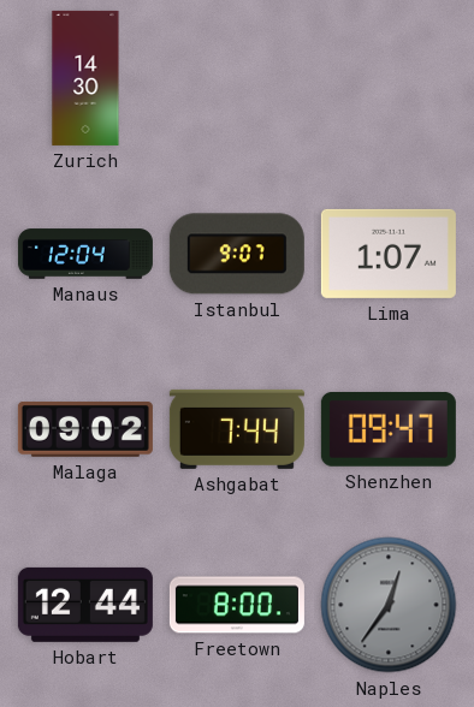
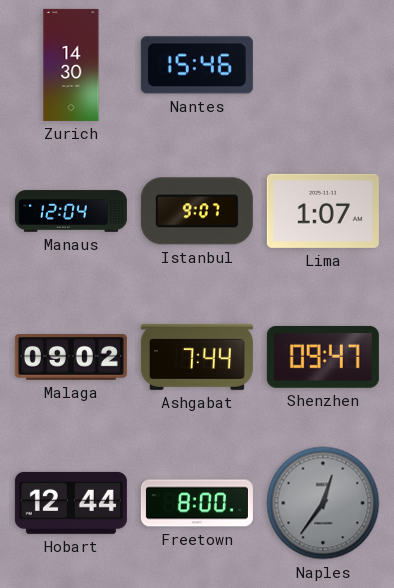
Nantes: none -> 15:46
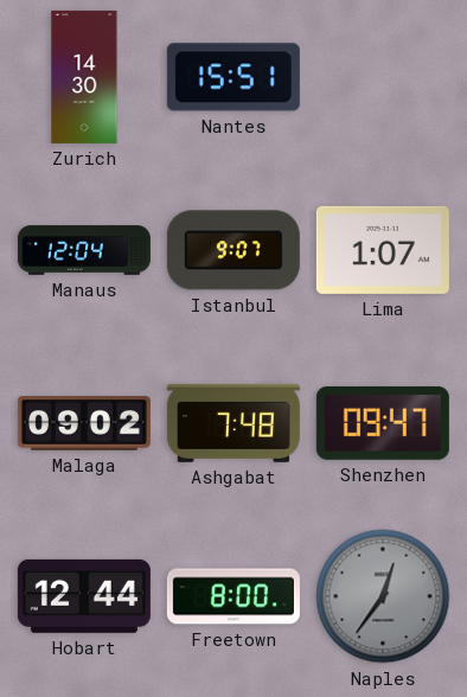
Nantes: 15:46 -> 15:51
Ashgabat: 7:44 -> 7:48
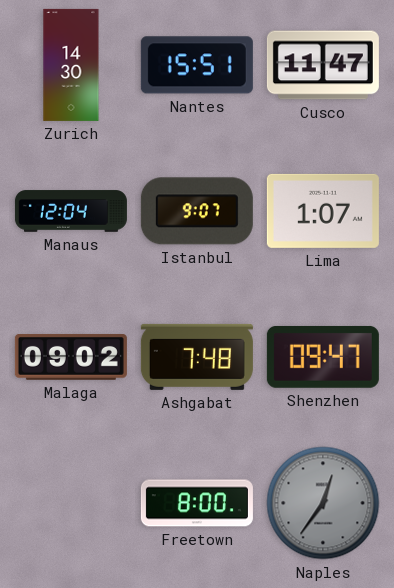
Cusco: none -> 11:47
Hobart: 12:44 -> none
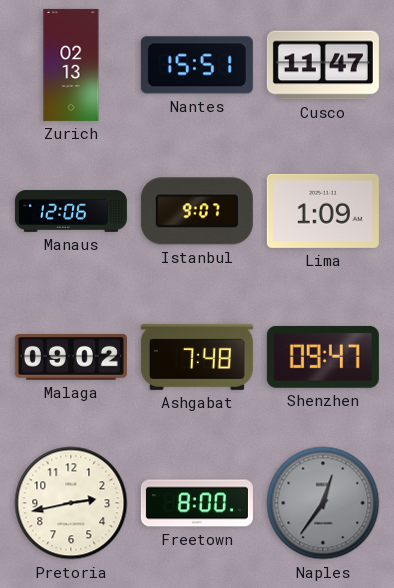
Zurich: 14:30 -> 02:13
Manaus: 12:04 -> 12:06
Lima: 1:07 -> 1:09
Pretoria: none -> 2:43
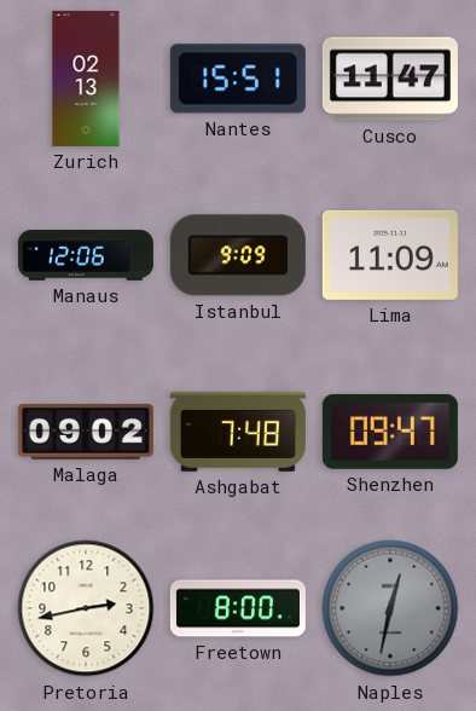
Istanbul: 9:07 -> 9:09
Lima: 1:09 -> 11:09
Naples: 12:36 -> 12:32
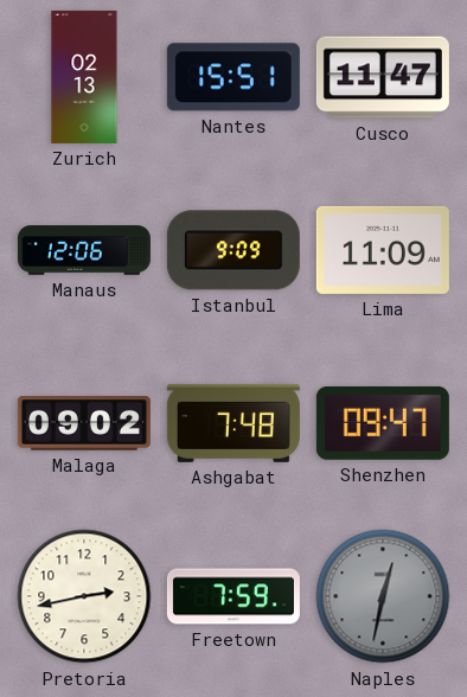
Freetown: 8:00 -> 7:59
